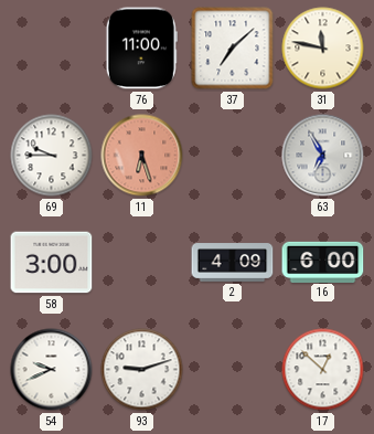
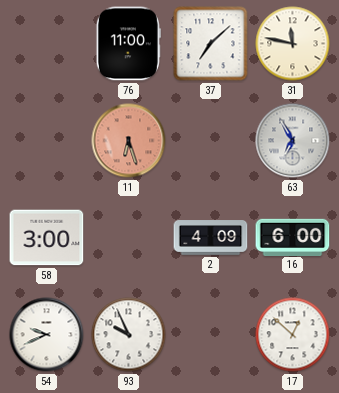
69: 9:45 -> none
93: 9:12 -> 9:56
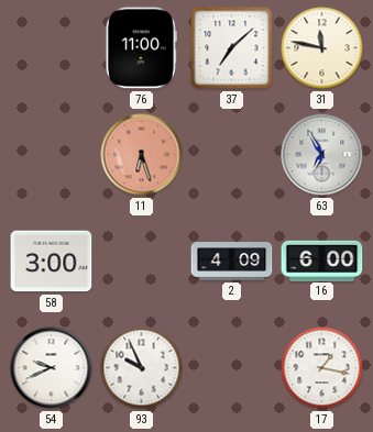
17: 12:52 -> 1:17
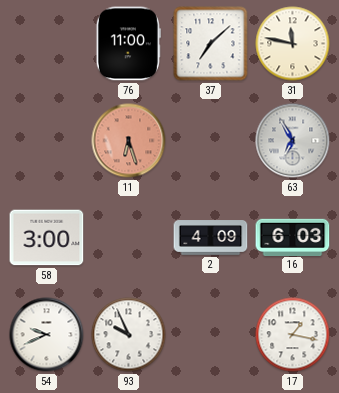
16: 6:00 -> 6:03
